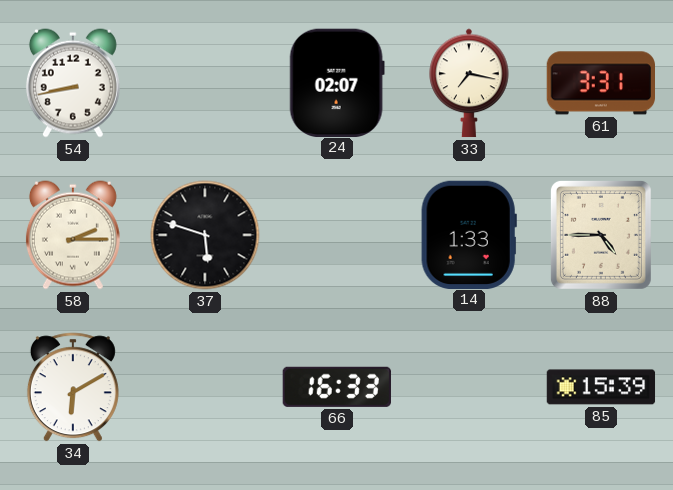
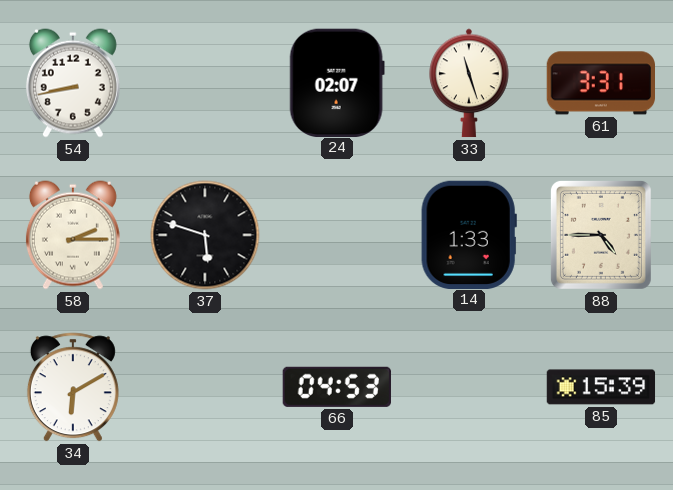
33: 7:17 -> 11:27
66: 16:33 -> 04:53
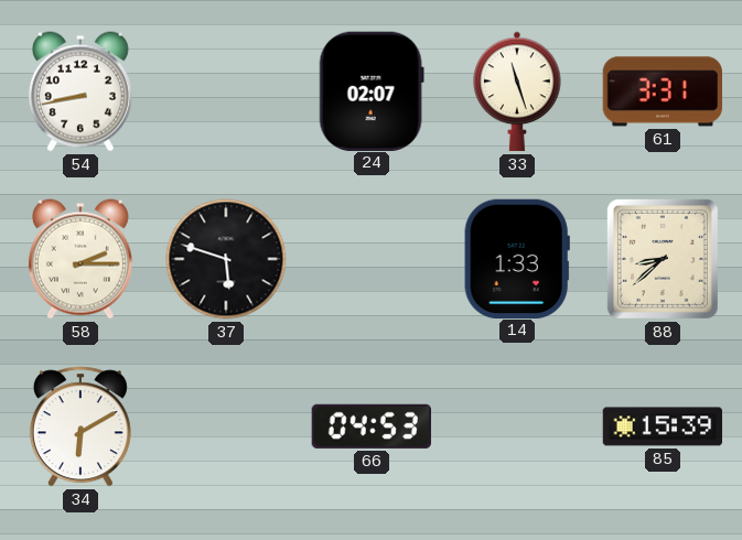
88: 4:45 -> 8:38
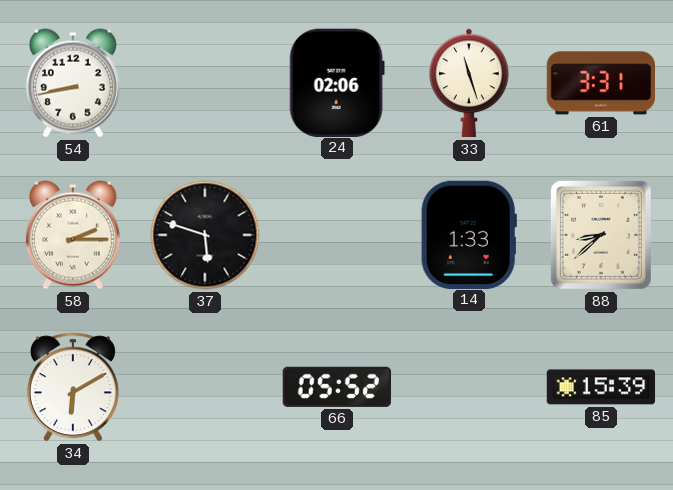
24: 02:07 -> 02:06
66: 04:53 -> 05:52
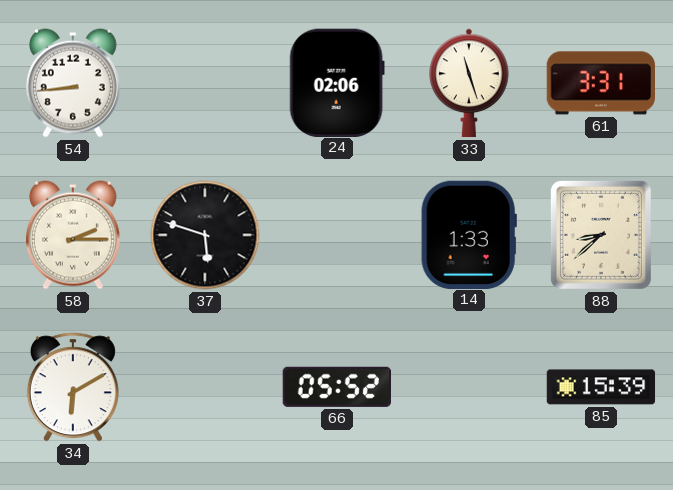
54: 8:43 -> 8:44
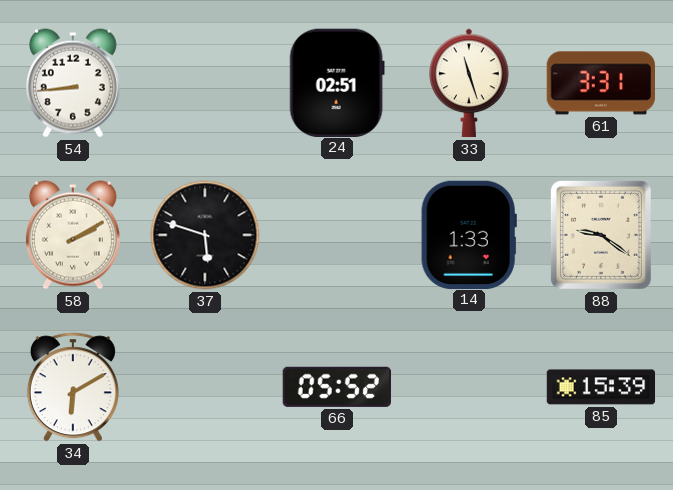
24: 02:06 -> 02:51
58: 2:15 -> 2:10
88: 8:38 -> 9:21
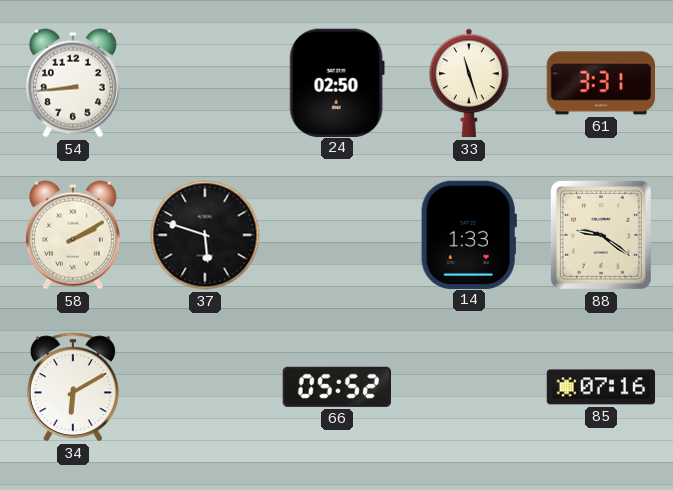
24: 02:51 -> 02:50
85: 15:39 -> 07:16
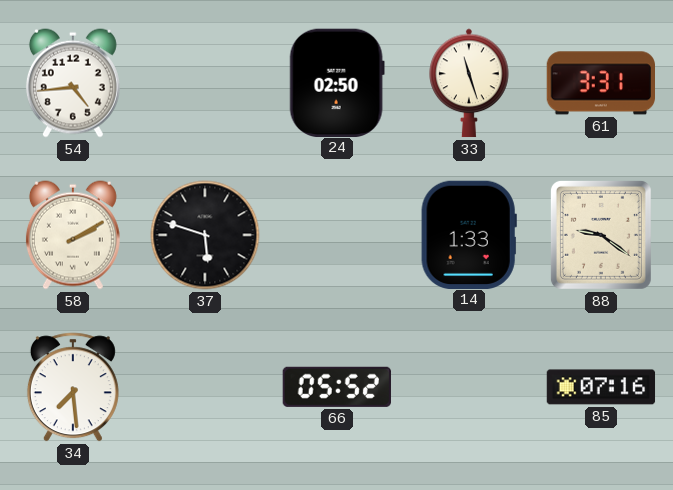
54: 8:44 -> 4:44
34: 6:10 -> 7:29
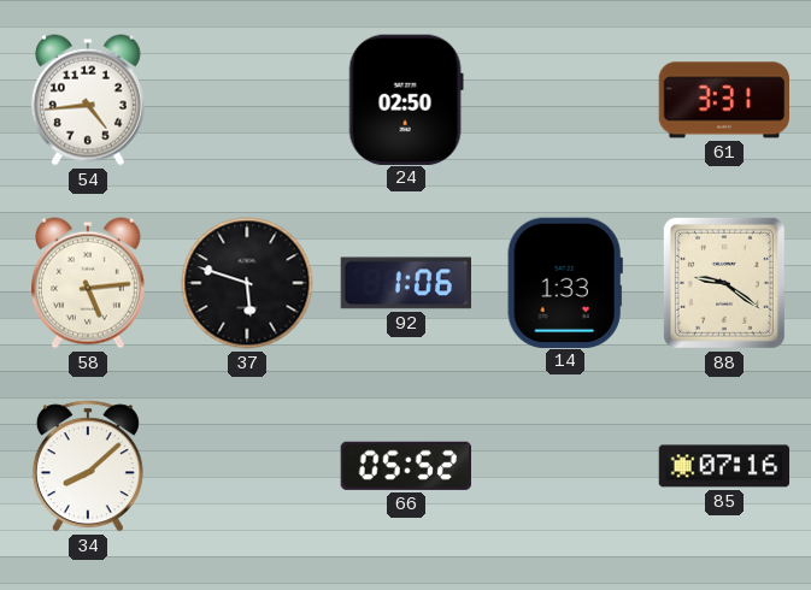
33: 11:27 -> none
58: 2:10 -> 5:14
92: none -> 1:06
34: 7:29 -> 8:08
